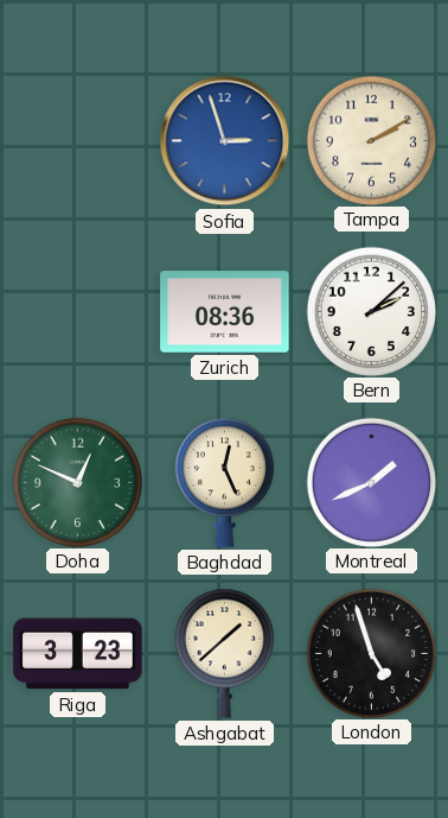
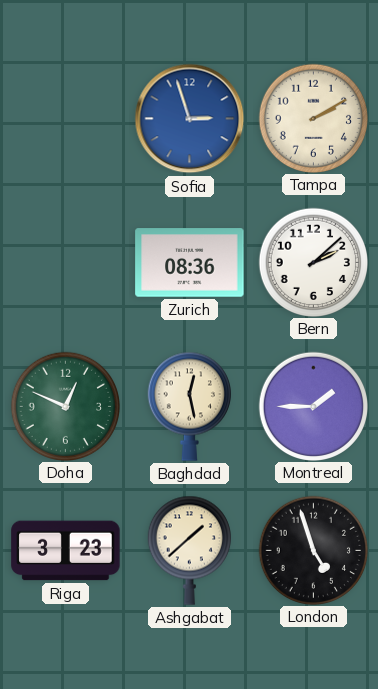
Baghdad: 12:26 -> 12:28
Montreal: 1:41 -> 1:45
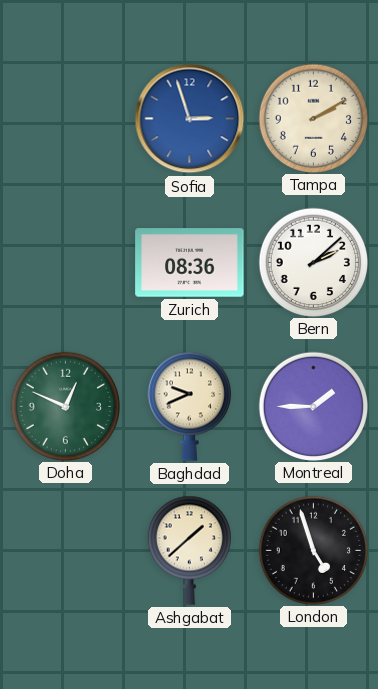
Baghdad: 12:28 -> 9:41
Riga: 3:23 -> none
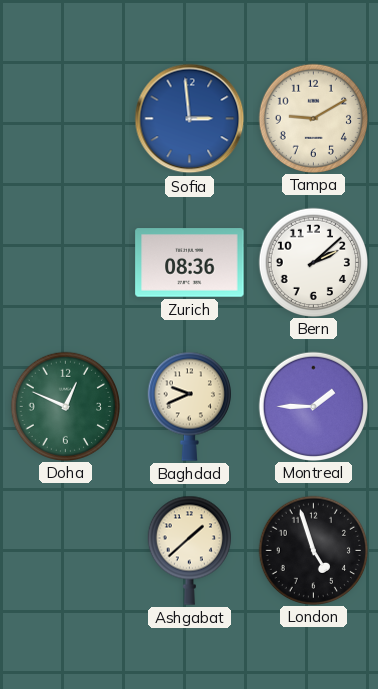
Sofia: 2:57 -> 2:59
Tampa: 2:10 -> 9:10
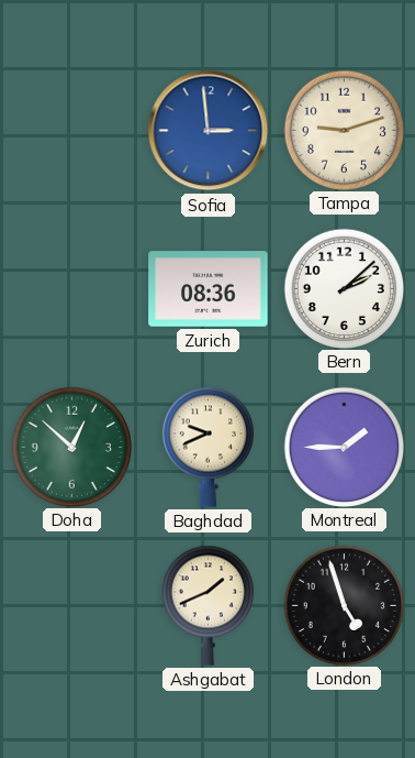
Tampa: 9:10 -> 9:12
Doha: 12:49 -> 12:52
Ashgabat: 1:38 -> 1:41
